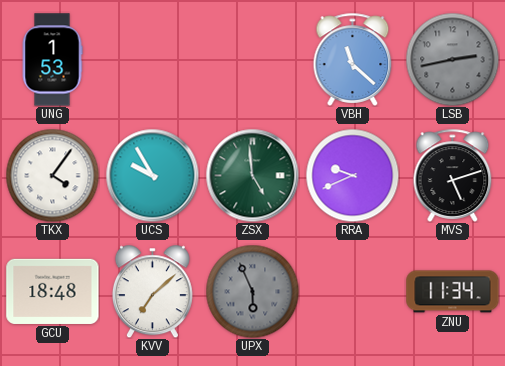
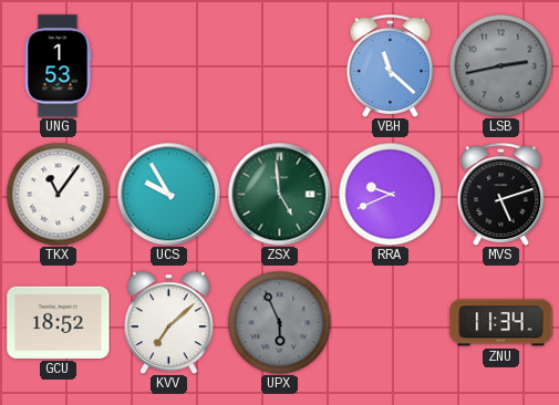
TKX: 4:06 -> 11:06
GCU: 18:48 -> 18:52
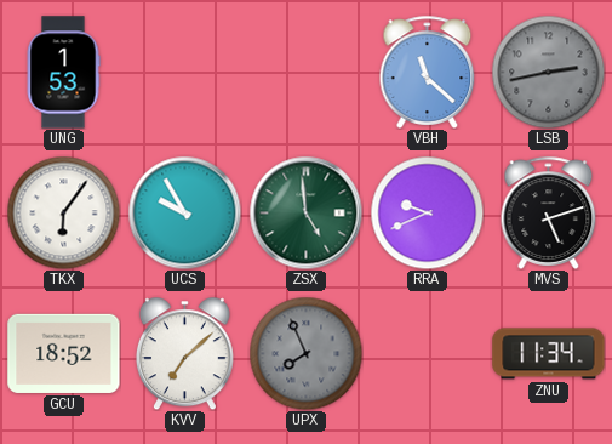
TKX: 11:06 -> 6:06
UPX: 5:56 -> 7:56
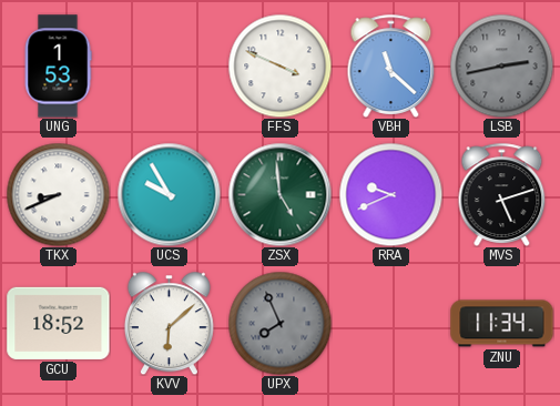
FFS: none -> 3:49
TKX: 6:06 -> 8:41
KVV: 7:08 -> 6:08
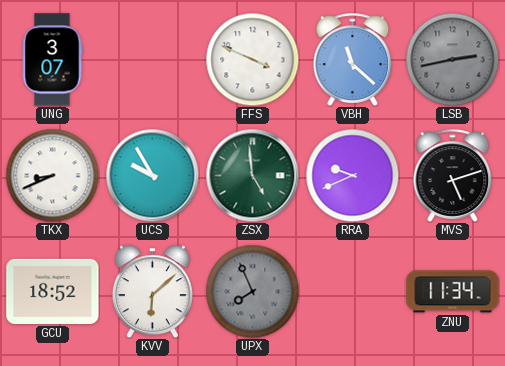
UNG: 1:53 -> 3:07
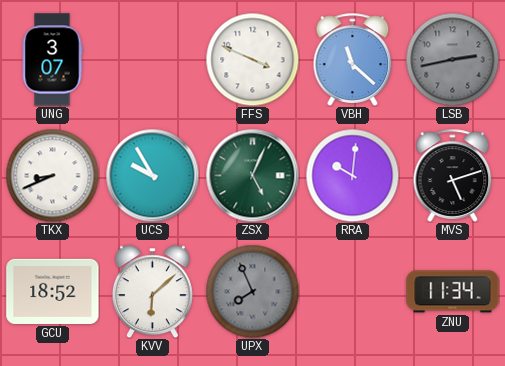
ZSX: 4:59 -> 5:04
RRA: 9:41 -> 10:01
